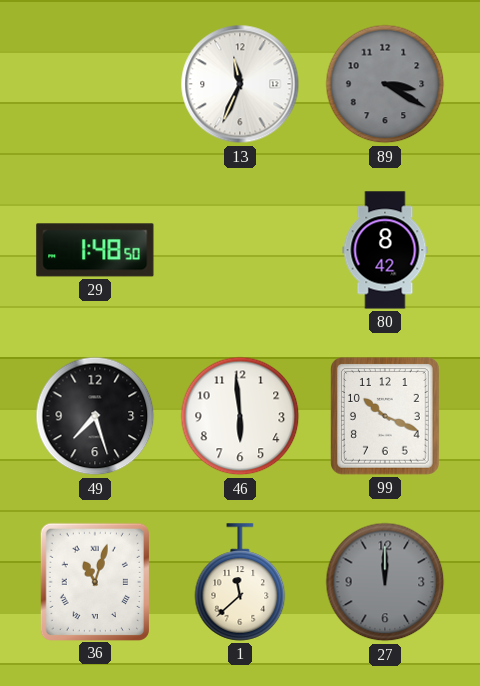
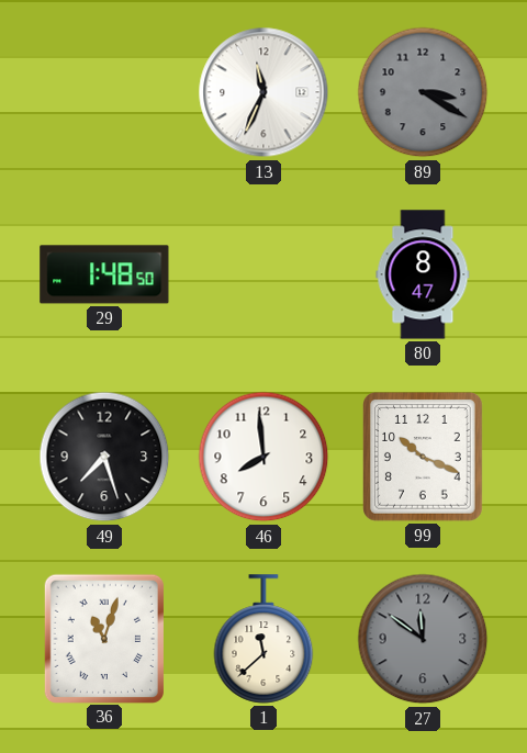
80: 8:42 -> 8:47
46: 5:59 -> 7:59
27: 12:00 -> 11:51
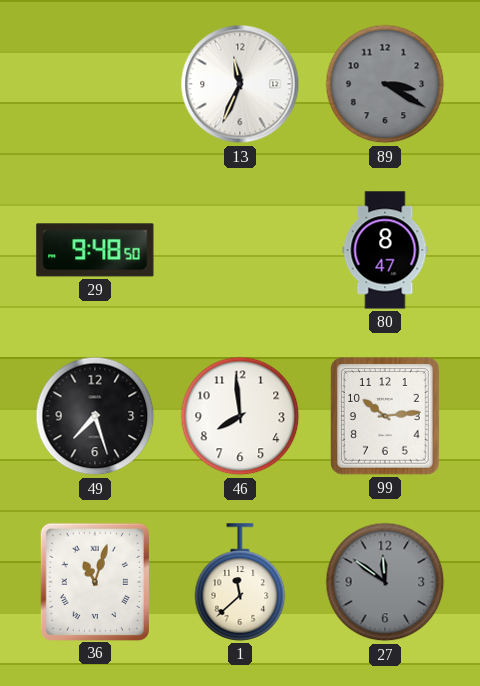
29: 1:48 -> 9:48
99: 10:19 -> 10:14
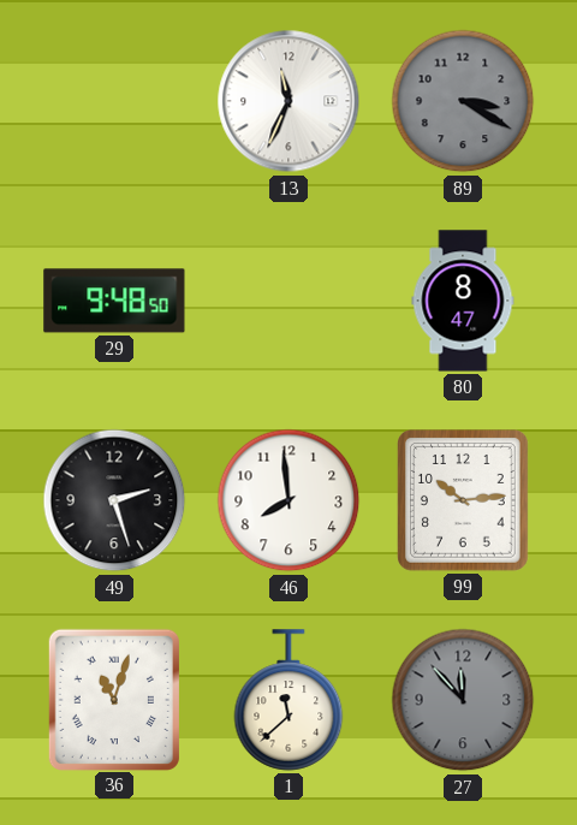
49: 7:27 -> 2:27
27: 11:51 -> 11:53
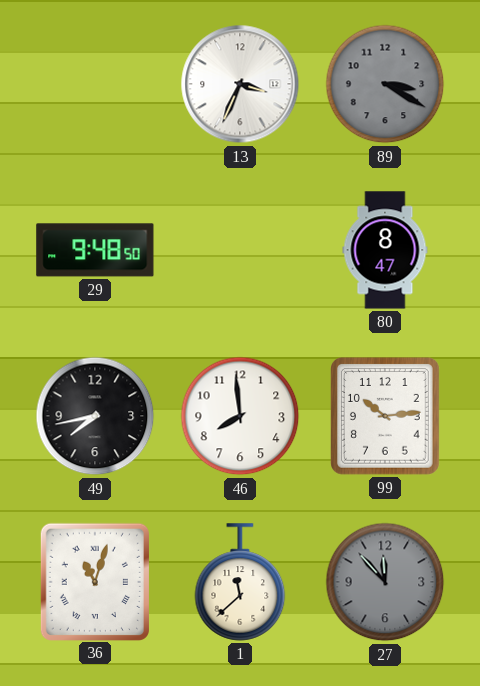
13: 11:34 -> 3:34
49: 2:27 -> 7:43
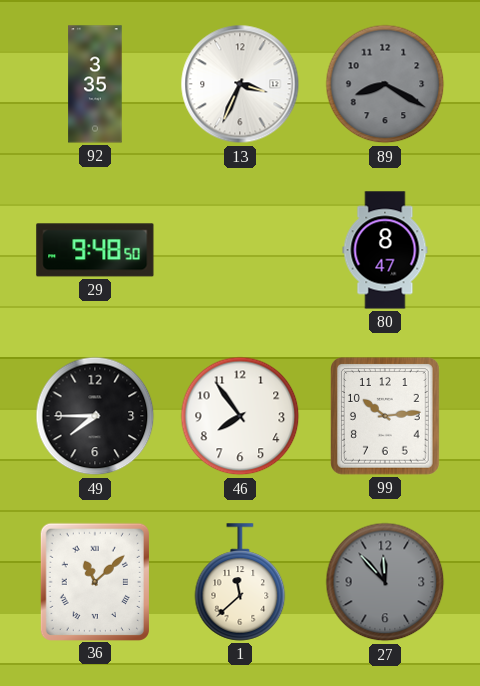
92: none -> 3:35
89: 3:20 -> 8:20
49: 7:43 -> 7:45
46: 7:59 -> 7:54
36: 11:03 -> 11:08
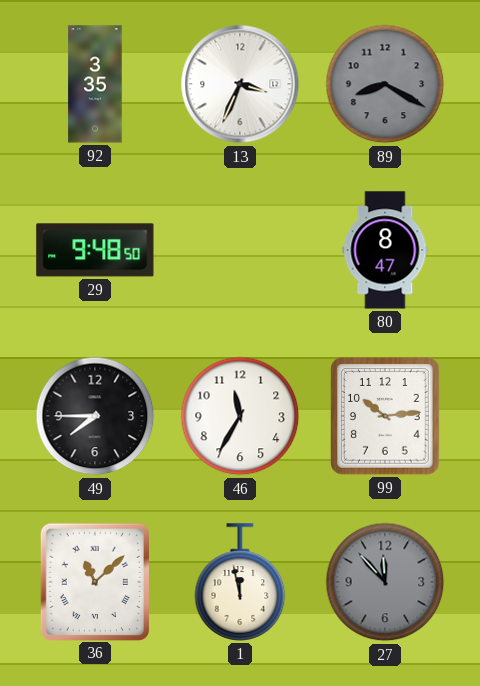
46: 7:54 -> 11:35
1: 11:38 -> 11:58
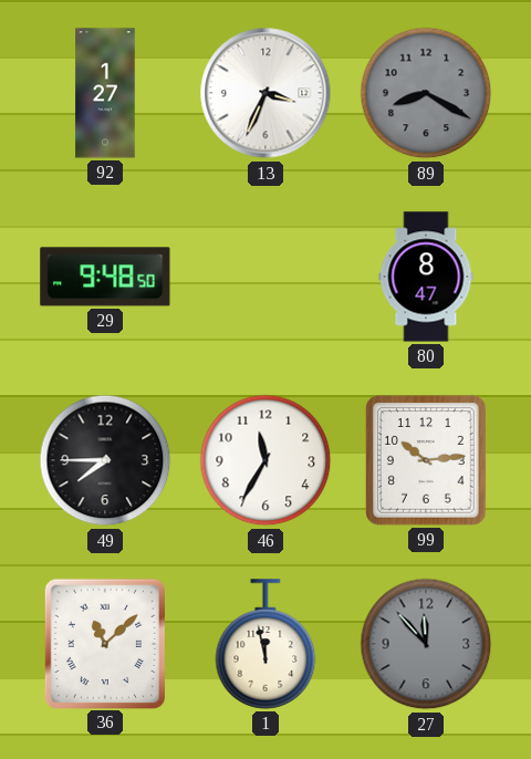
92: 3:35 -> 1:27
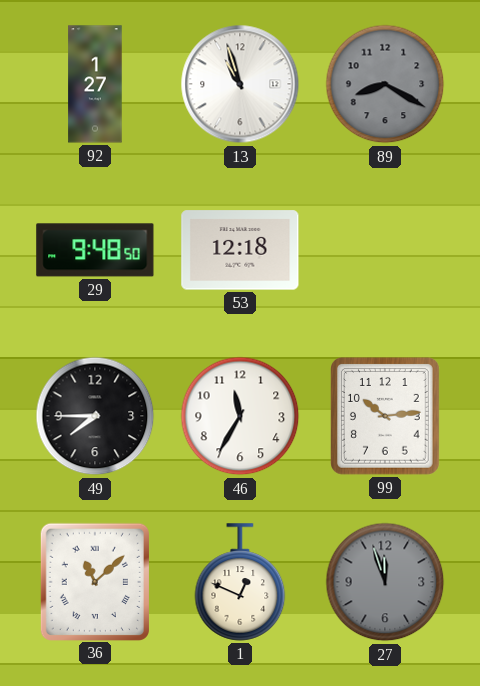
13: 3:34 -> 10:57
53: none -> 12:18
80: 8:47 -> none
1: 11:58 -> 12:49
27: 11:53 -> 11:57
